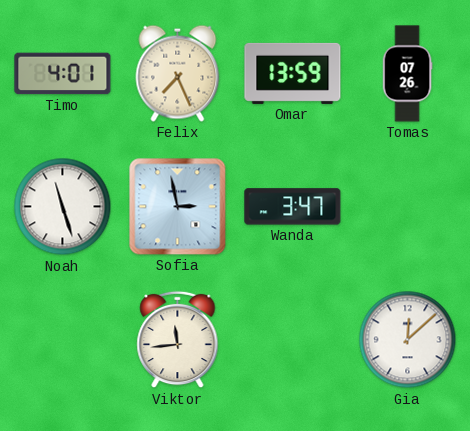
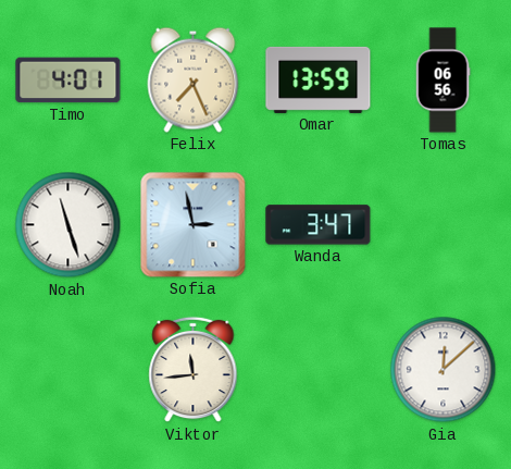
Tomas: 07:26 -> 06:56
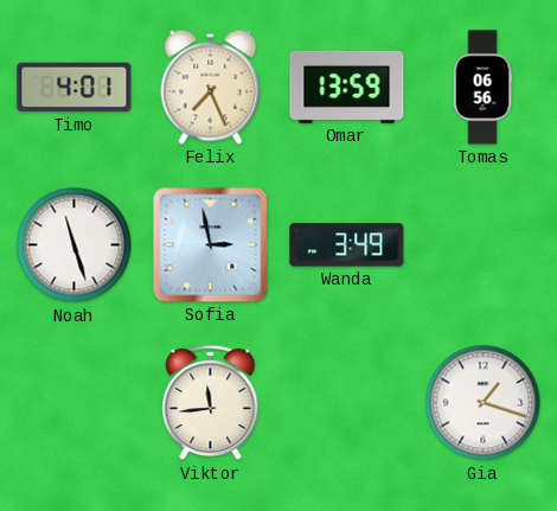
Wanda: 3:47 -> 3:49
Gia: 12:08 -> 1:18
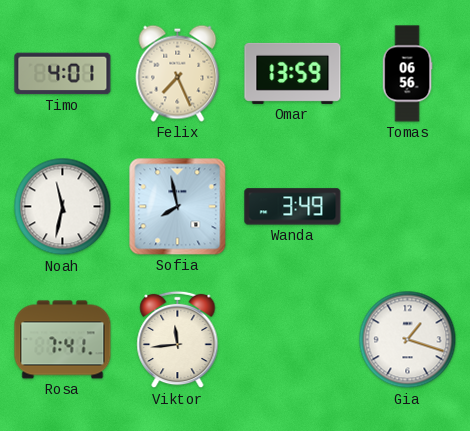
Noah: 11:27 -> 11:32
Sofia: 2:58 -> 7:58
Rosa: none -> 7:41
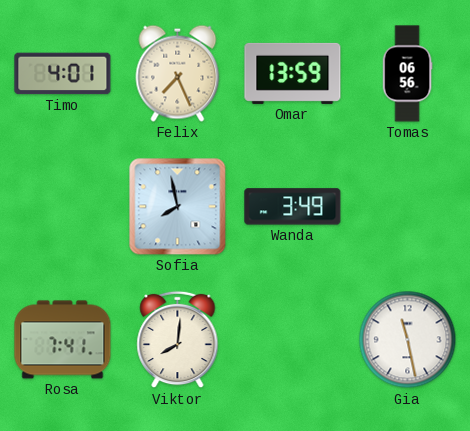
Noah: 11:32 -> none
Viktor: 11:44 -> 8:01
Gia: 1:18 -> 11:28
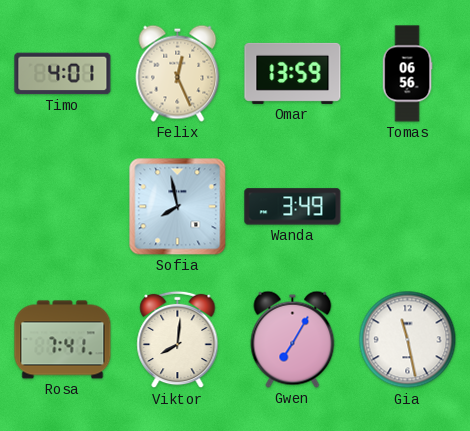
Felix: 7:26 -> 12:26
Gwen: none -> 7:05
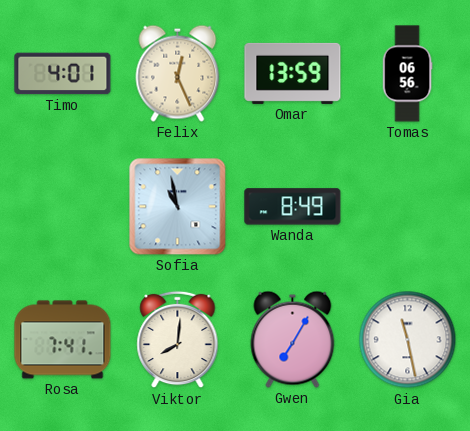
Sofia: 7:58 -> 10:58
Wanda: 3:49 -> 8:49
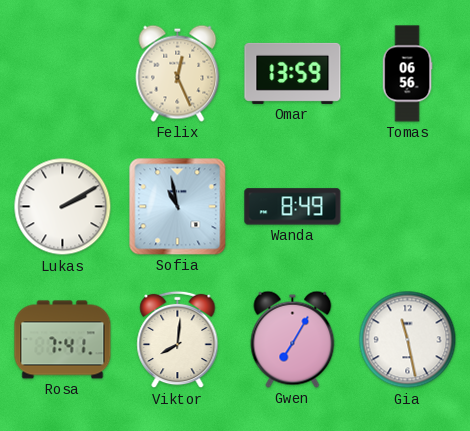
Timo: 4:01 -> none
Lukas: none -> 2:10
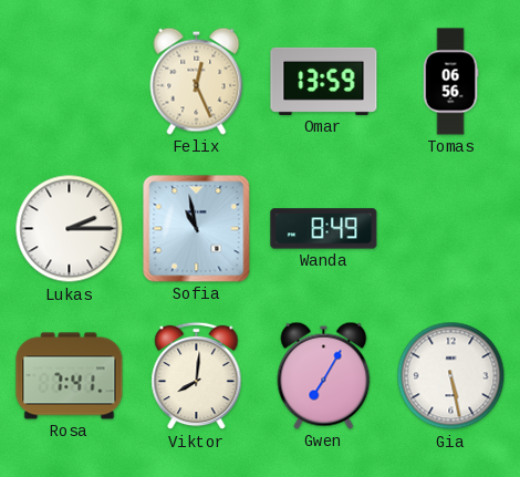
Lukas: 2:10 -> 2:15
Gia: 11:28 -> 5:28
